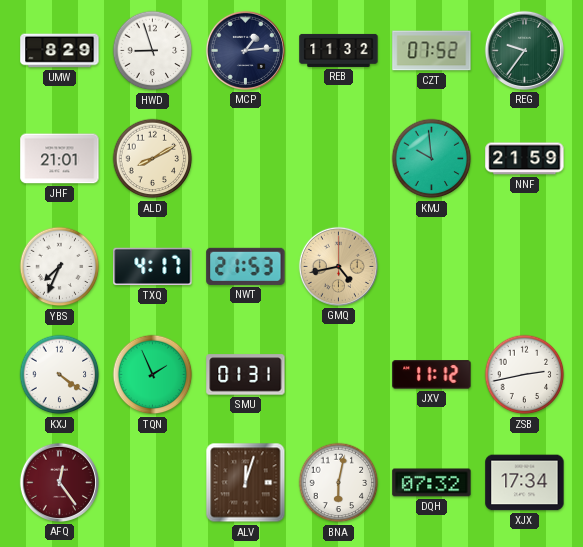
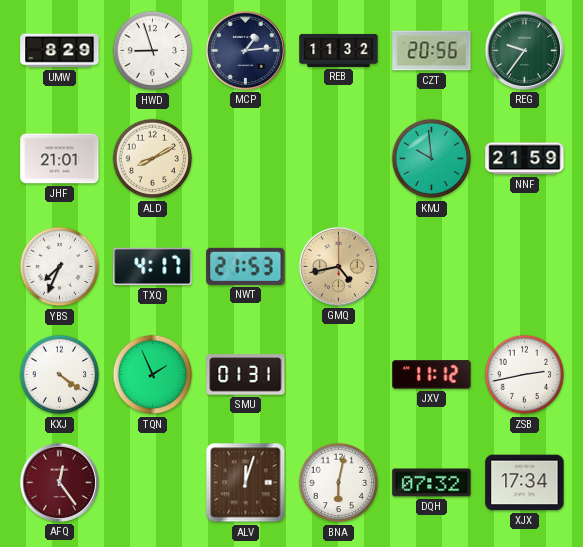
CZT: 07:52 -> 20:56
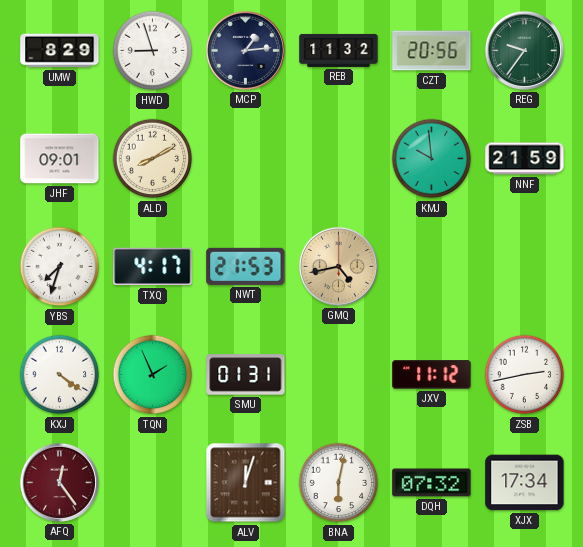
JHF: 21:01 -> 09:01
YBS: 7:34 -> 7:33
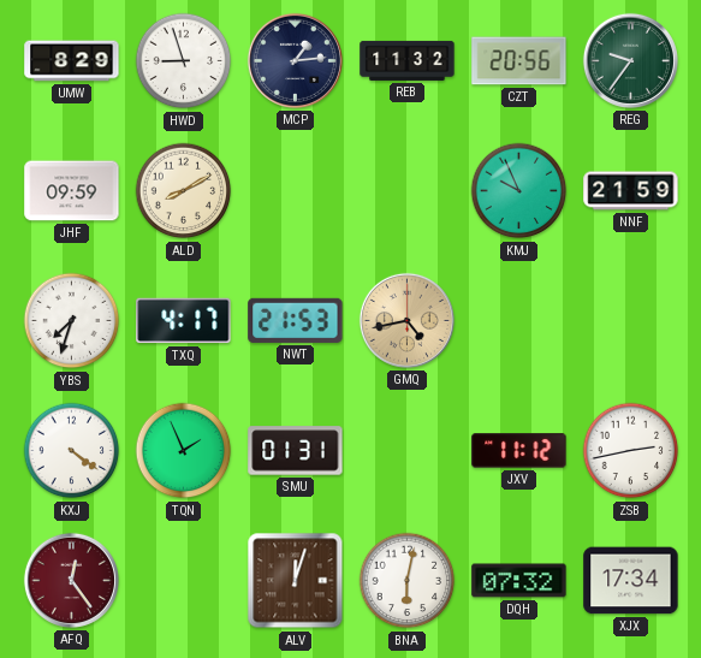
JHF: 09:01 -> 09:59
KMJ: 9:59 -> 9:56
